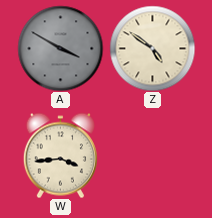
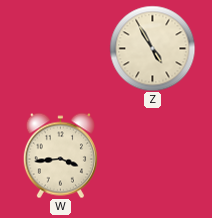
A: 3:50 -> none
Z: 4:51 -> 4:55
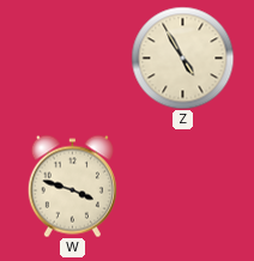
W: 3:44 -> 3:48
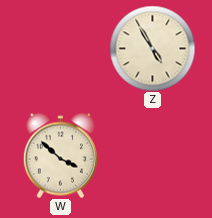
W: 3:48 -> 3:52
